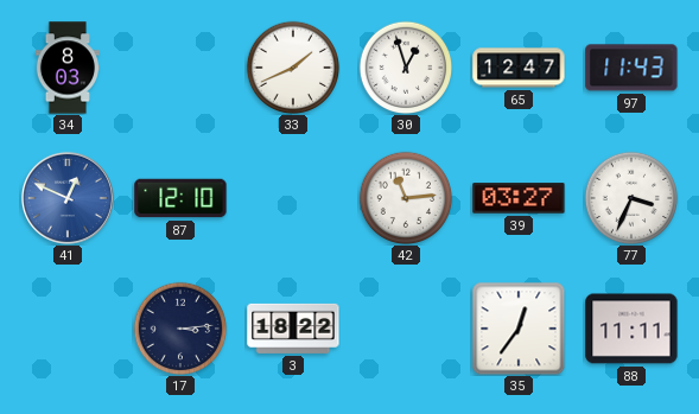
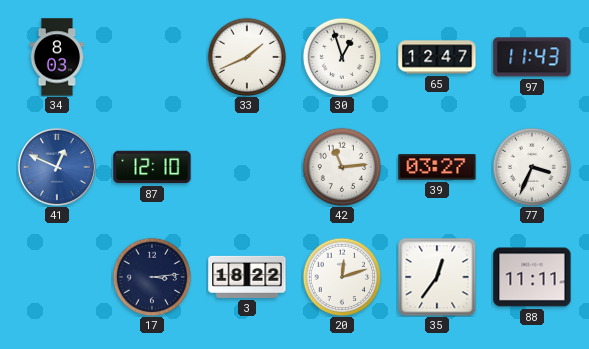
20: none -> 12:12
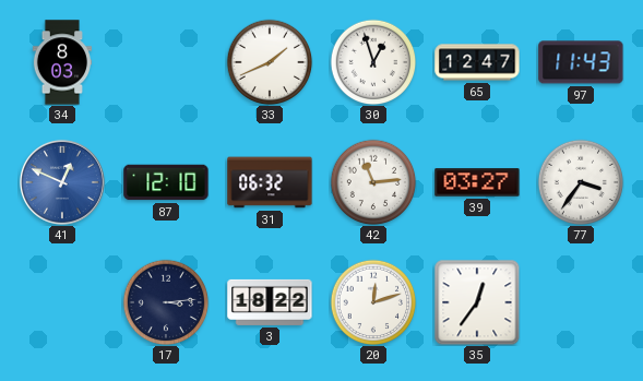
31: none -> 06:32
77: 3:34 -> 3:36
88: 11:11 -> none
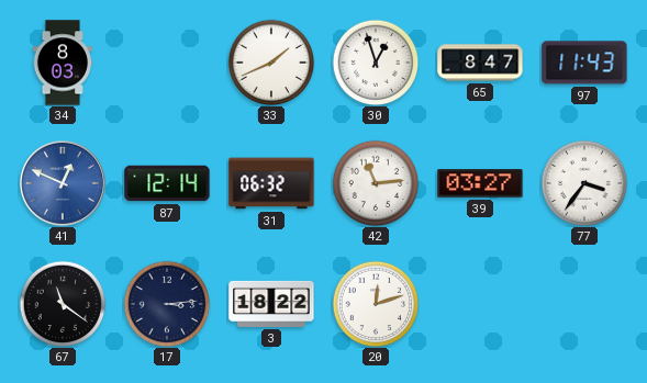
65: 12:47 -> 8:47
87: 12:10 -> 12:14
67: none -> 11:21
35: 12:36 -> none
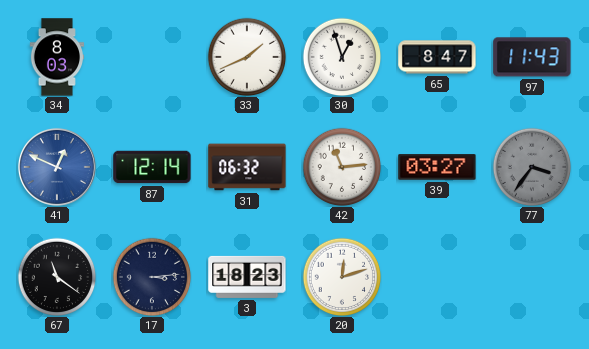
77 dial: white -> grey
3: 18:22 -> 18:23
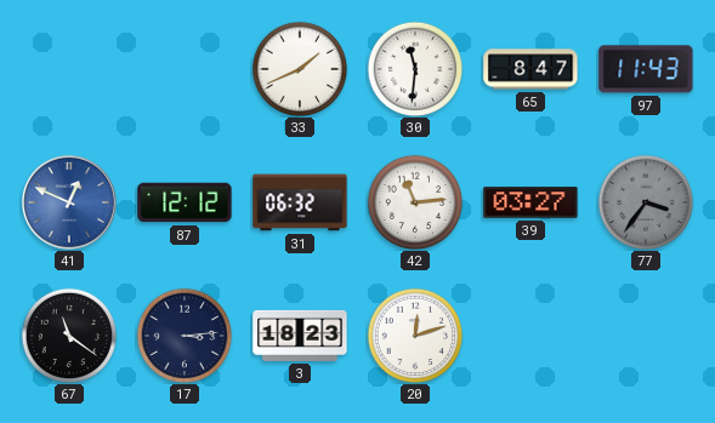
34: 8:03 -> none
30: 12:57 -> 11:31
87: 12:14 -> 12:12
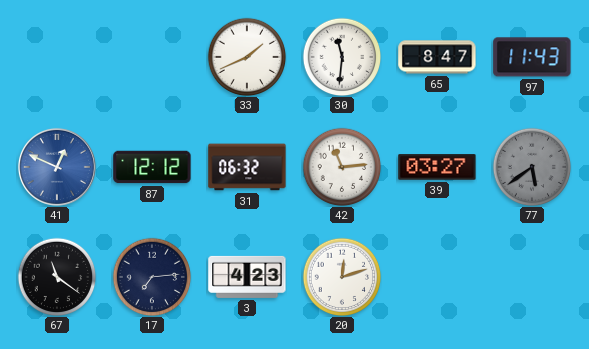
77: 3:36 -> 5:39
17: 3:14 -> 7:14
3: 18:23 -> 4:23
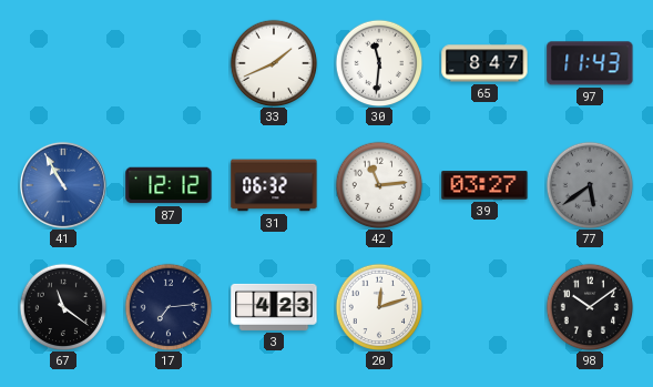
41: 12:49 -> 10:55
98: none -> 10:09
